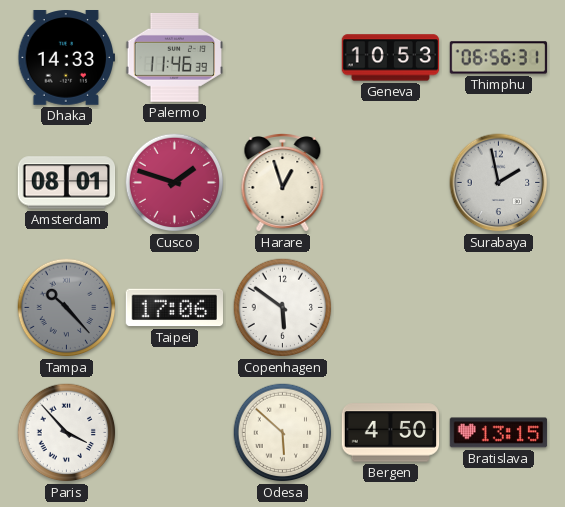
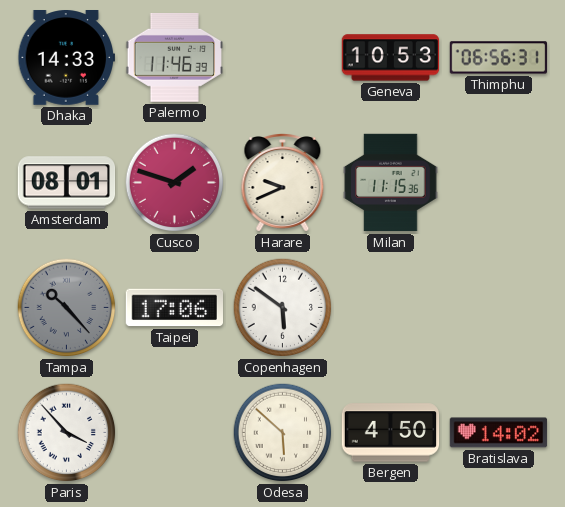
Harare: 12:57 -> 9:41
Milan: none -> 11:15
Surabaya: 1:58 -> none
Bratislava: 13:15 -> 14:02
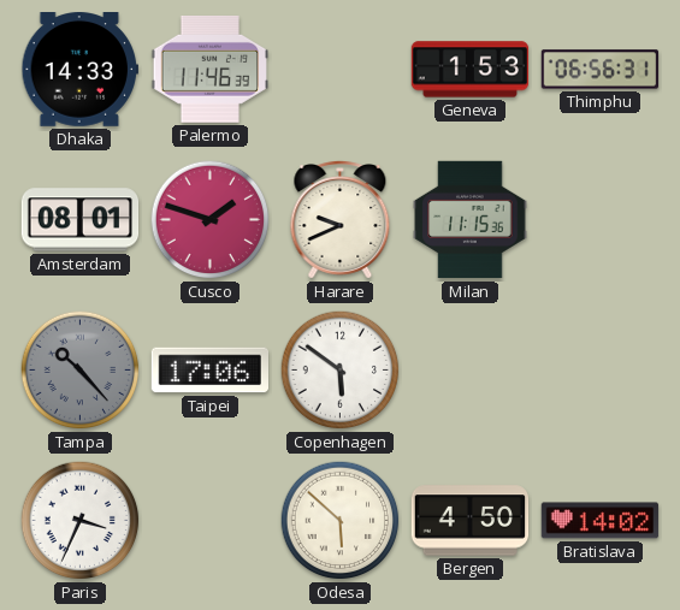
Geneva: 10:53 -> 1:53
Paris: 3:53 -> 3:34
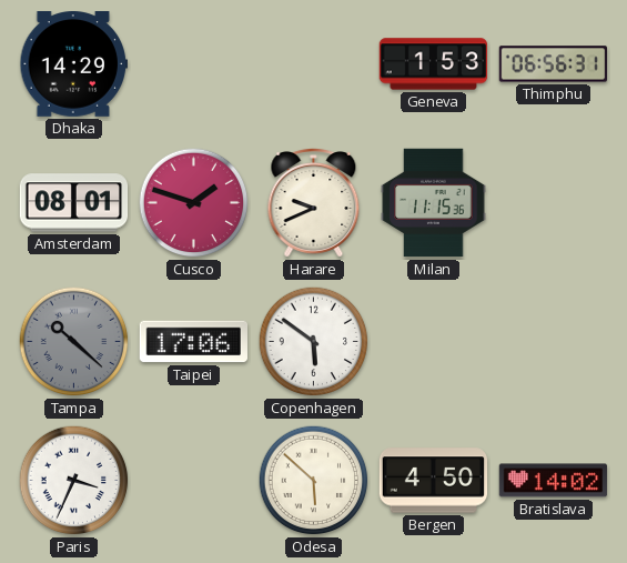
Dhaka: 14:33 -> 14:29
Palermo: 11:46 -> none
Tampa: 10:23 -> 10:22
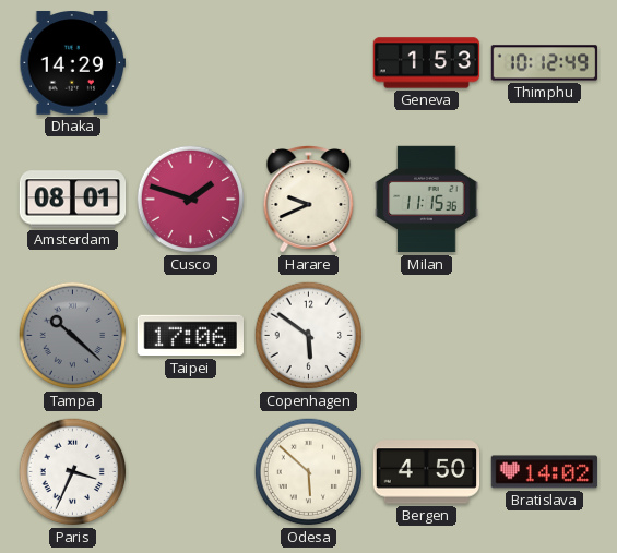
Thimphu: 06:56 -> 10:12
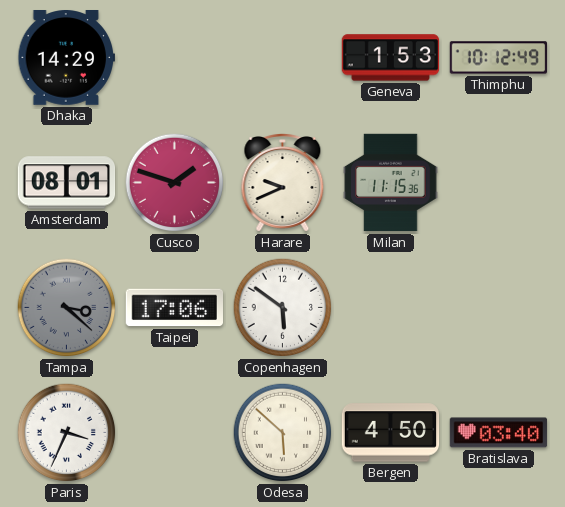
Tampa: 10:22 -> 3:22
Bratislava: 14:02 -> 03:40
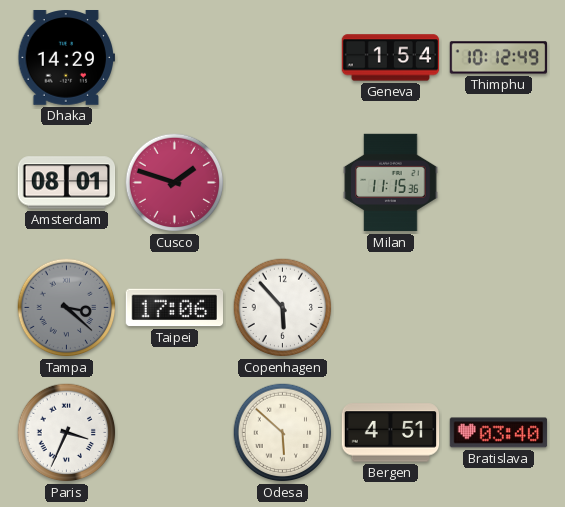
Geneva: 1:53 -> 1:54
Harare: 9:41 -> none
Copenhagen: 5:51 -> 5:53
Bergen: 4:50 -> 4:51
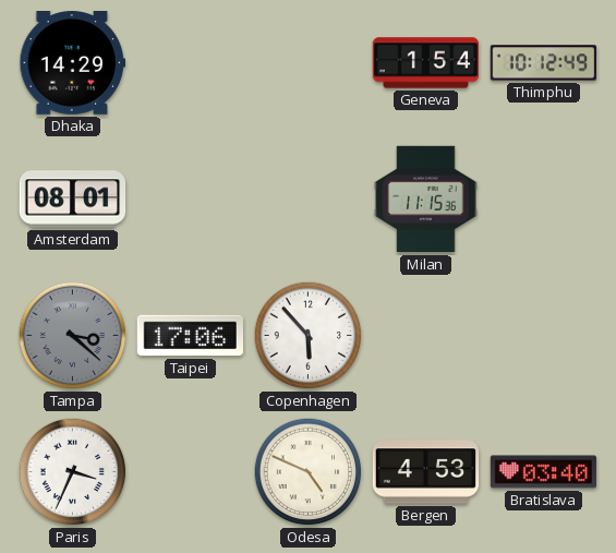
Cusco: 1:48 -> none
Odesa: 5:52 -> 4:49
Bergen: 4:51 -> 4:53
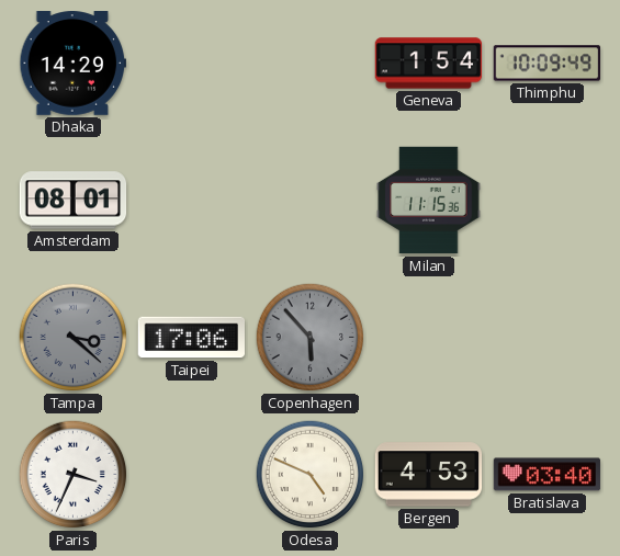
Thimphu: 10:12 -> 10:09
Copenhagen dial: white -> grey
